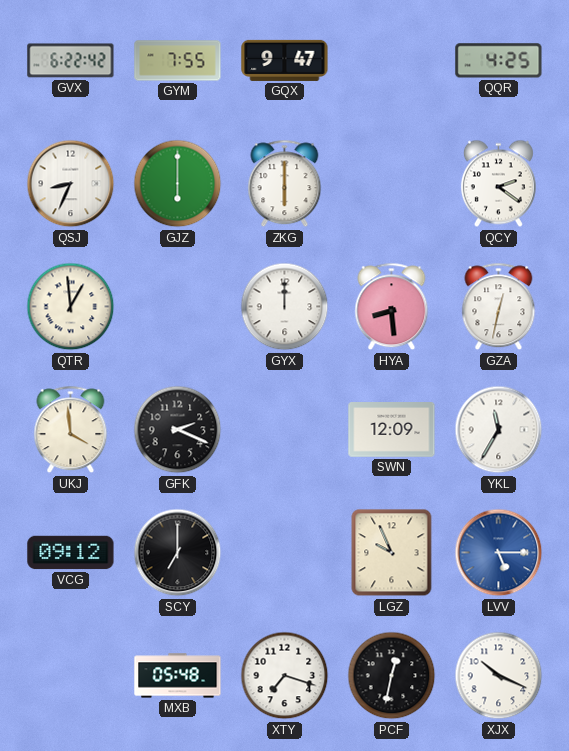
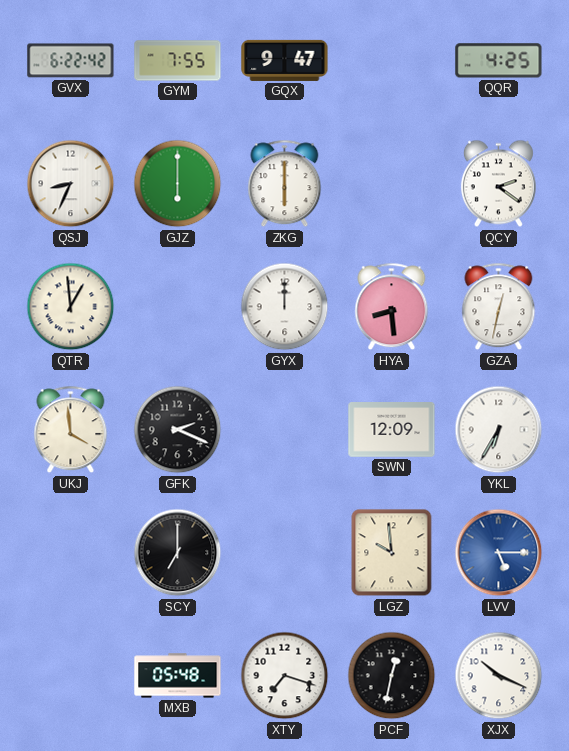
YKL: 11:35 -> 6:35
VCG: 09:12 -> none
LGZ: 9:56 -> 9:59
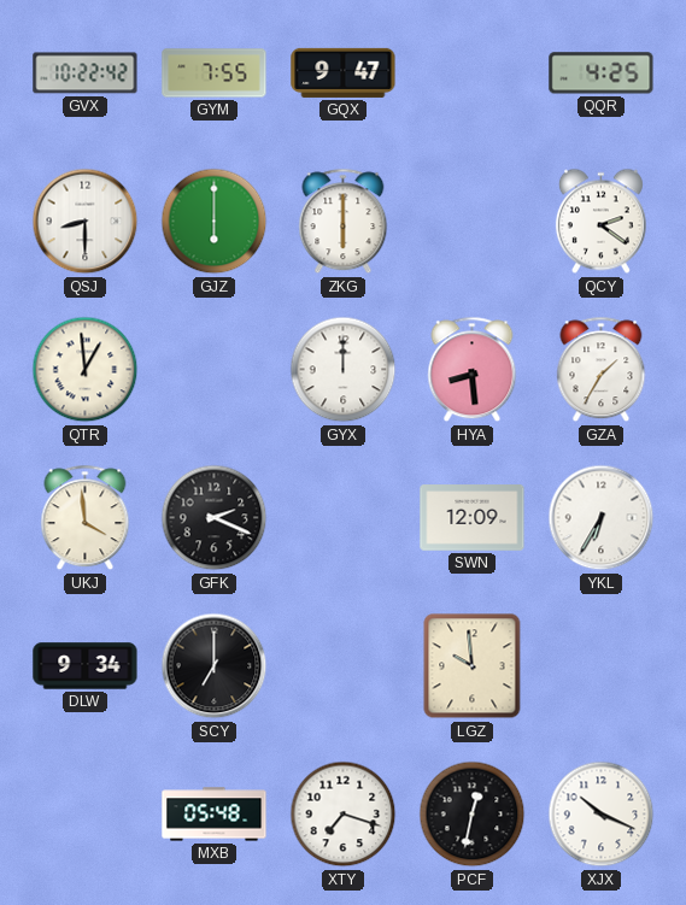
GVX: 6:22 -> 10:22
QSJ: 8:34 -> 8:30
GZA: 12:32 -> 1:35
DLW: none -> 9:34
LVV: 5:15 -> none
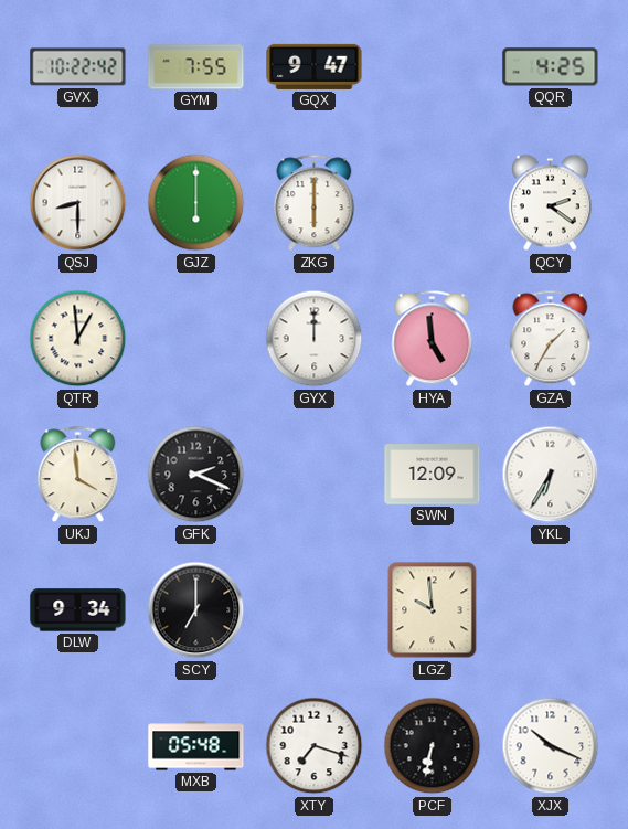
HYA: 8:29 -> 4:59
PCF: 12:32 -> 6:32
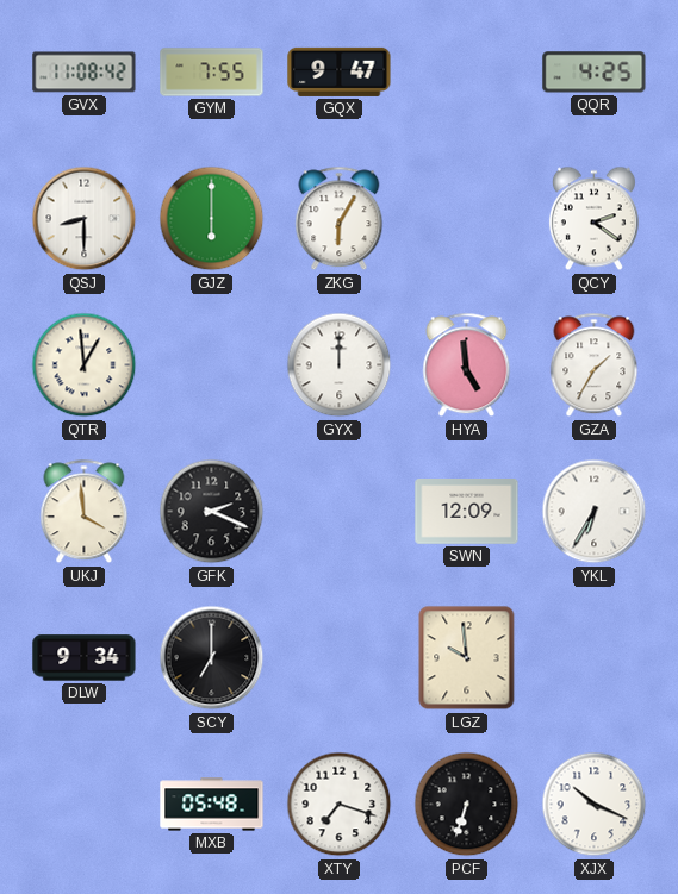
GVX: 10:22 -> 11:08
ZKG: 6:00 -> 6:05
PCF: 6:32 -> 6:33
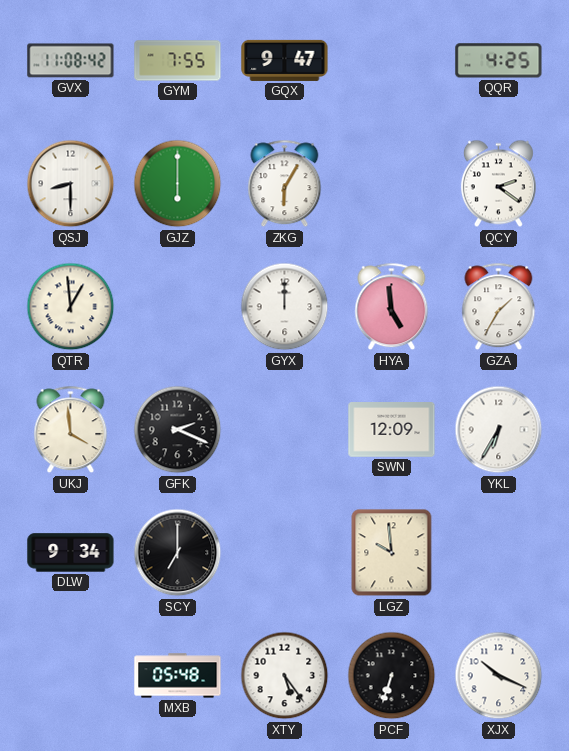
XTY: 7:18 -> 5:24
